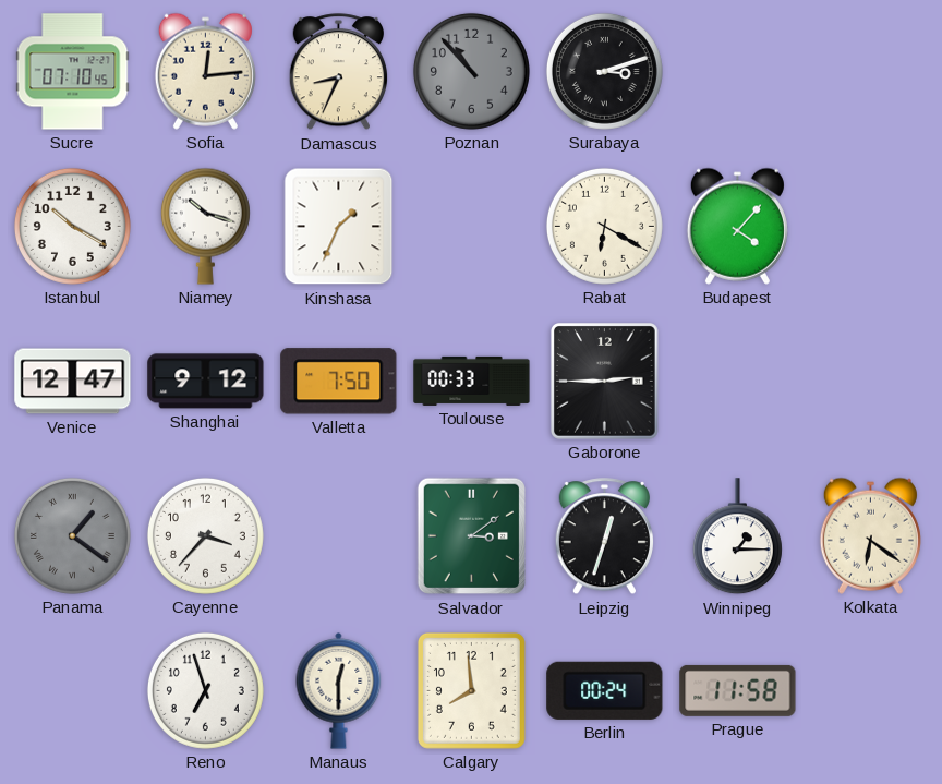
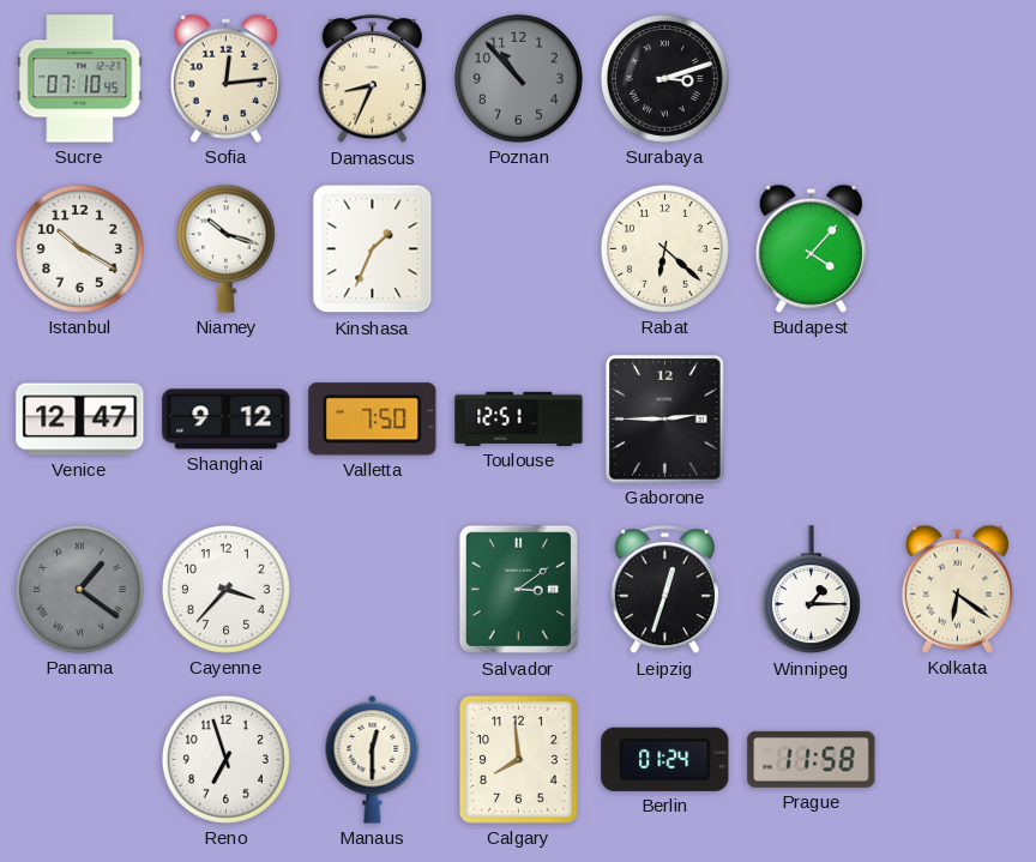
Rabat: 6:20 -> 6:22
Toulouse: 00:33 -> 12:51
Berlin: 00:24 -> 01:24
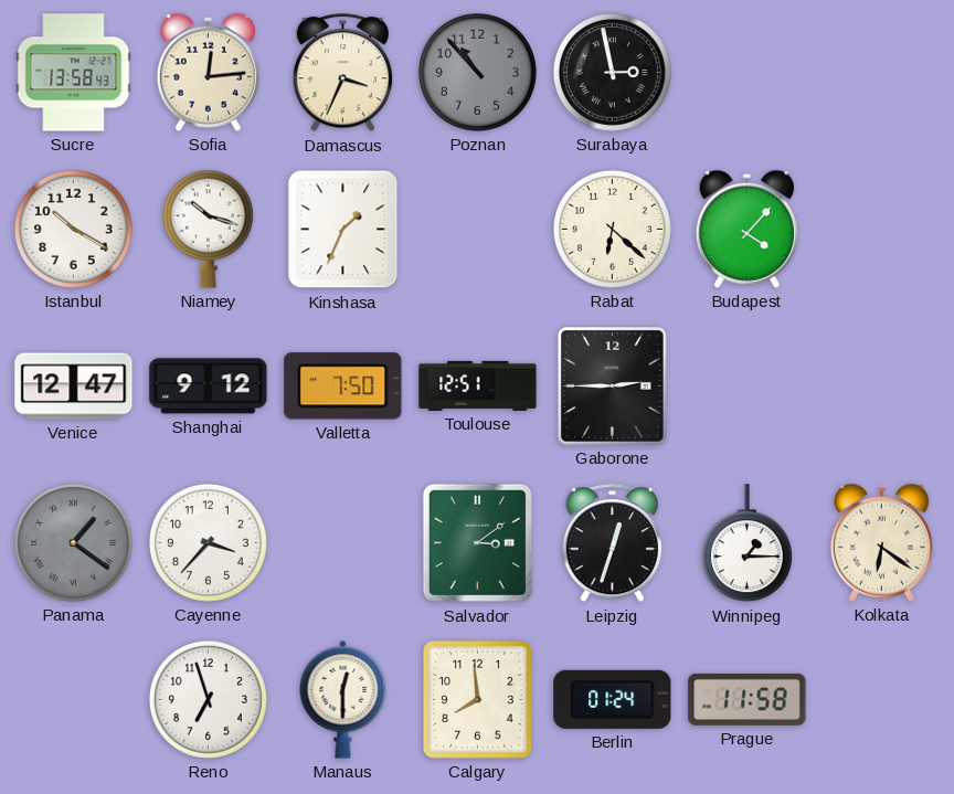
Sucre: 07:10 -> 13:58
Damascus: 8:34 -> 3:34
Surabaya: 3:12 -> 2:58
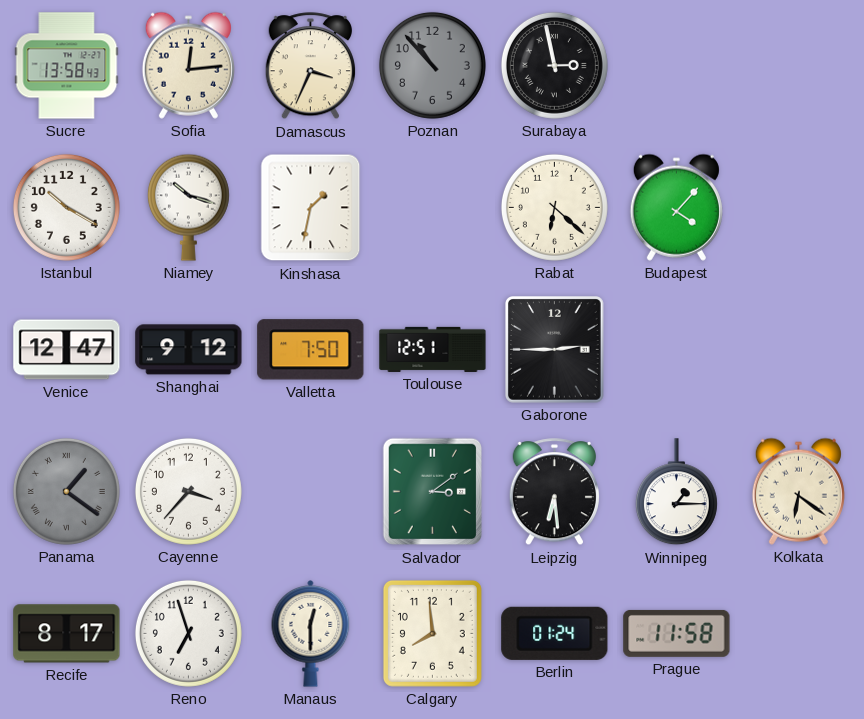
Kinshasa: 1:34 -> 1:32
Leipzig: 12:33 -> 6:29
Recife: none -> 8:17
